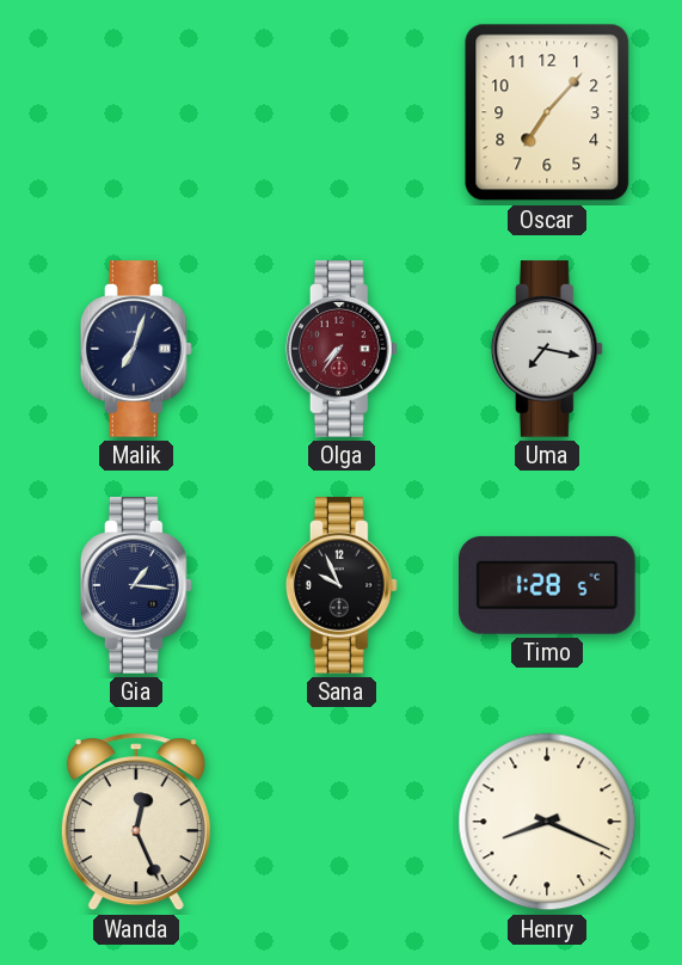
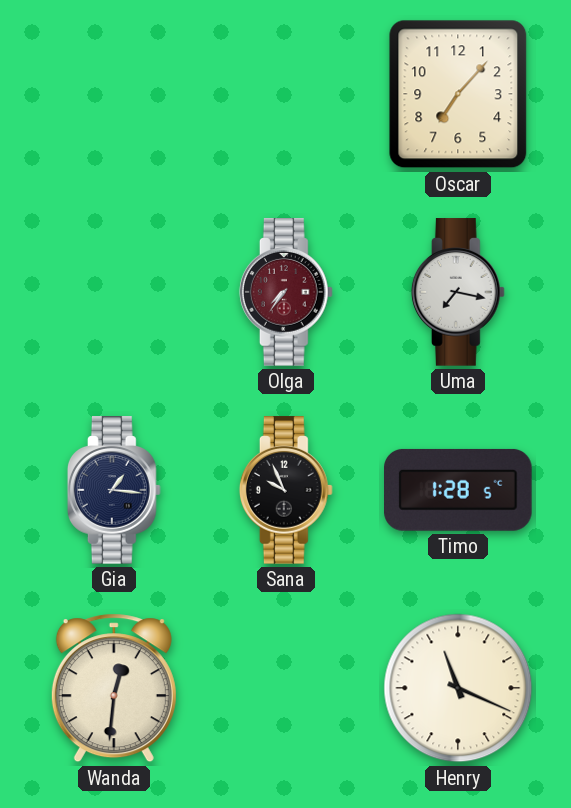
Malik: 7:03 -> none
Wanda: 12:26 -> 12:31
Henry: 8:19 -> 11:19
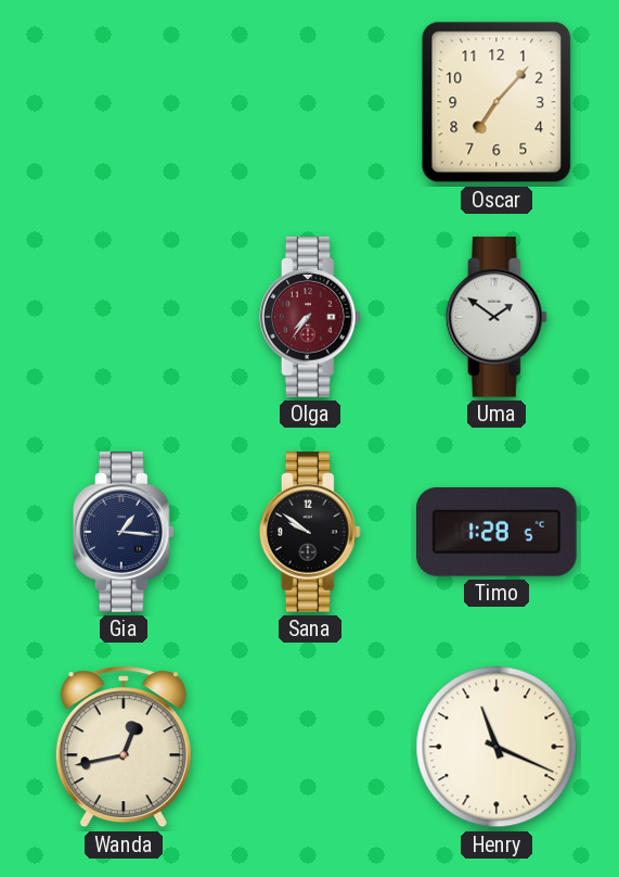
Uma: 7:17 -> 1:51
Sana: 9:56 -> 9:51
Wanda: 12:31 -> 12:43
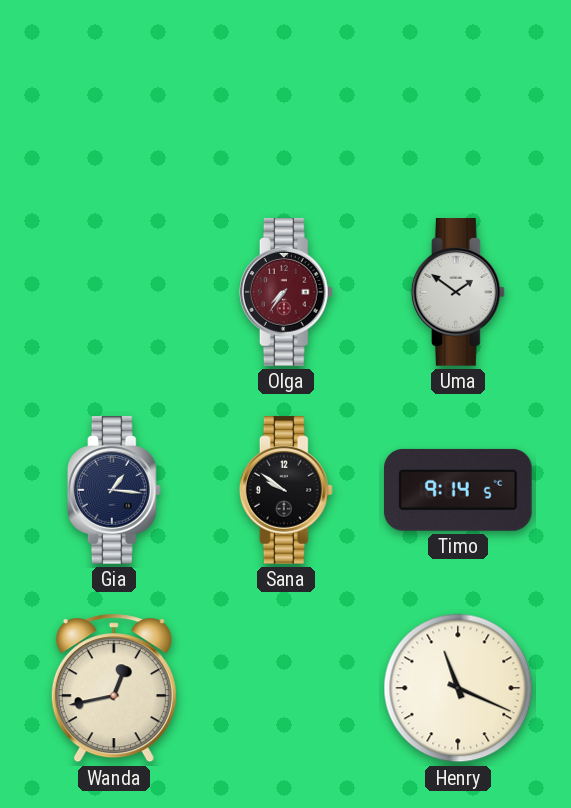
Oscar: 7:07 -> none
Timo: 1:28 -> 9:14
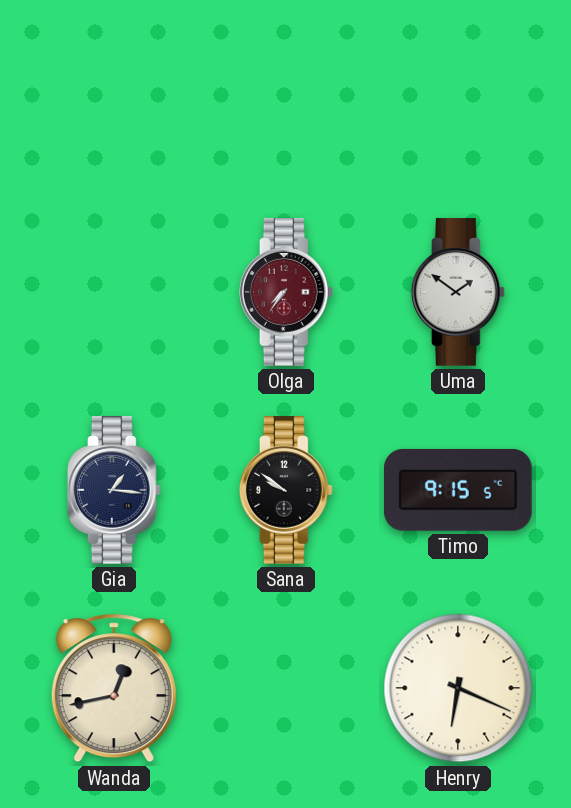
Timo: 9:14 -> 9:15
Henry: 11:19 -> 6:19
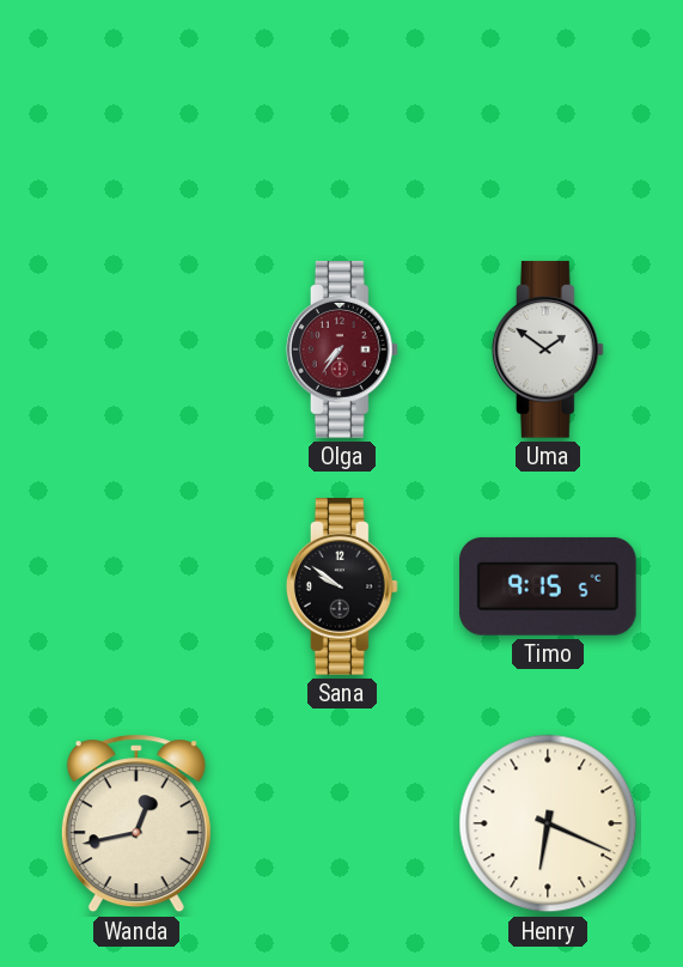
Gia: 1:16 -> none
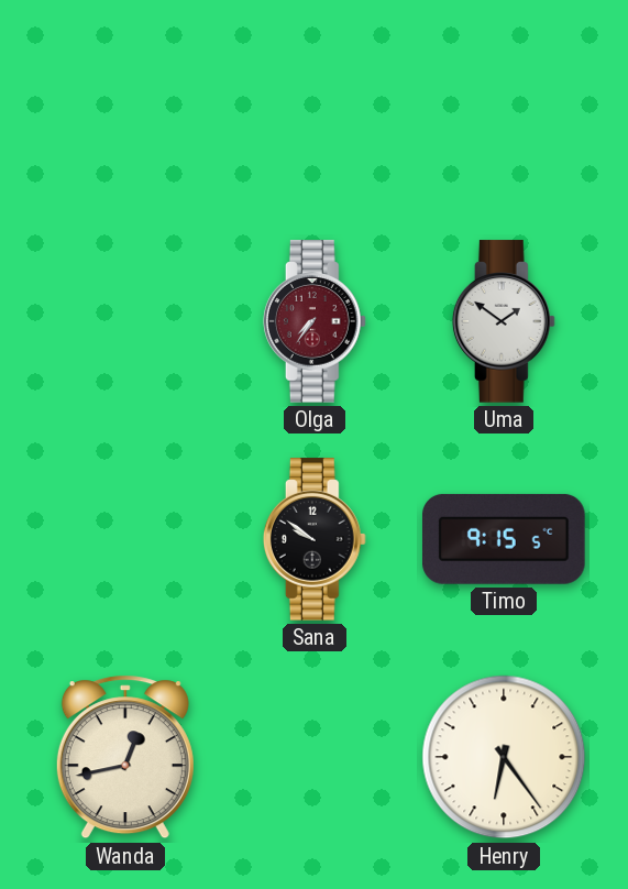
Henry: 6:19 -> 6:24
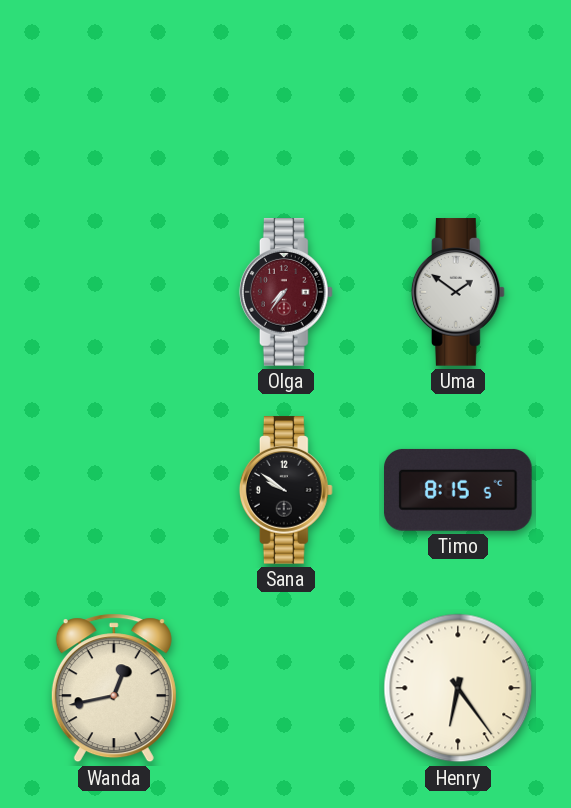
Timo: 9:15 -> 8:15
